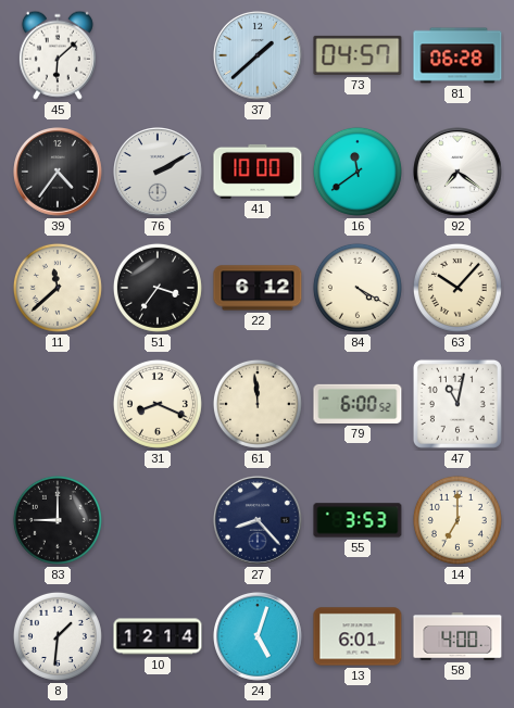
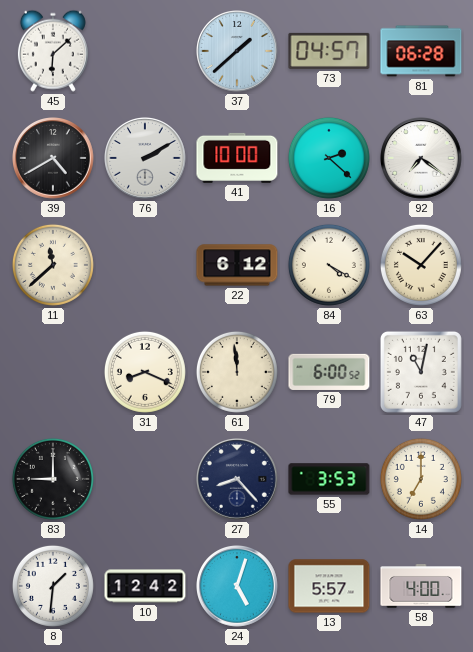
39: 4:36 -> 4:40
16: 11:39 -> 2:22
51: 3:36 -> none
10: 12:14 -> 12:42
13: 6:01 -> 5:57
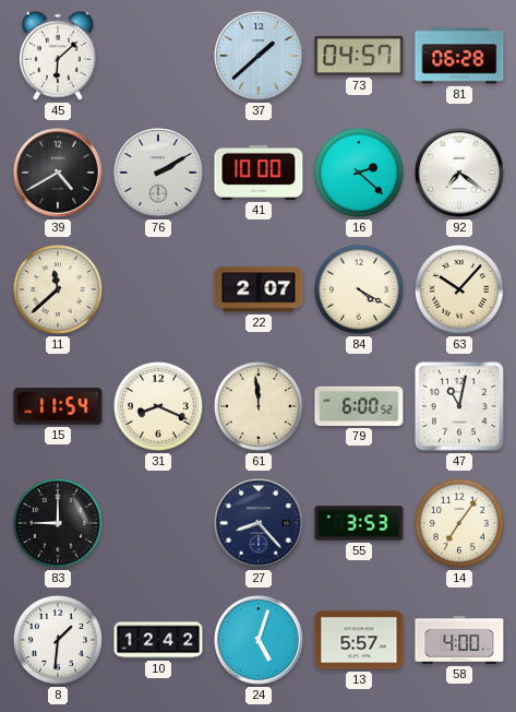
22: 6:12 -> 2:07
15: none -> 11:54
14: 7:00 -> 7:06
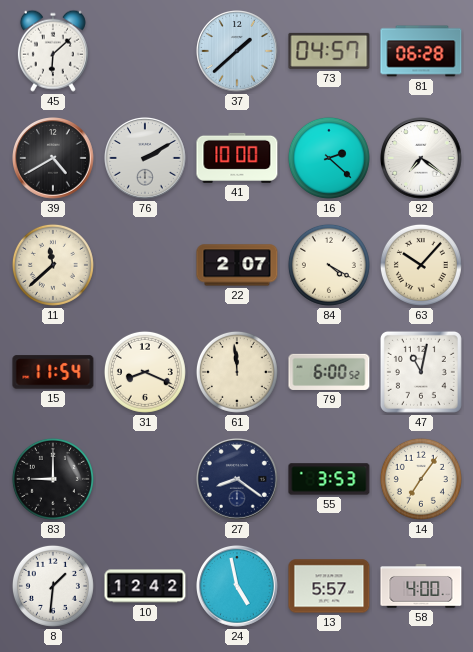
27: 8:23 -> 8:21
24: 5:03 -> 4:58
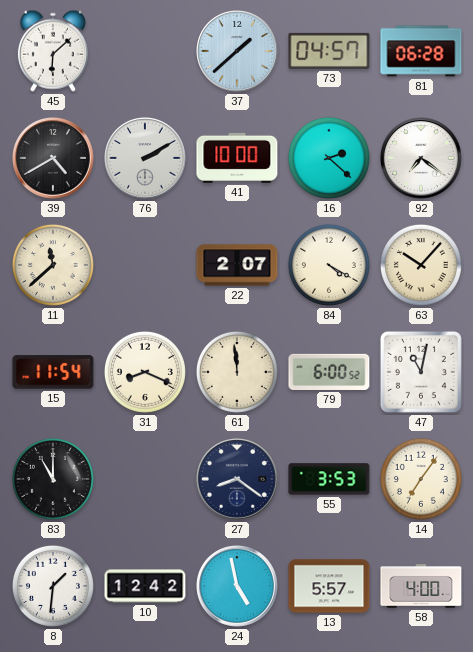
83: 9:00 -> 11:00
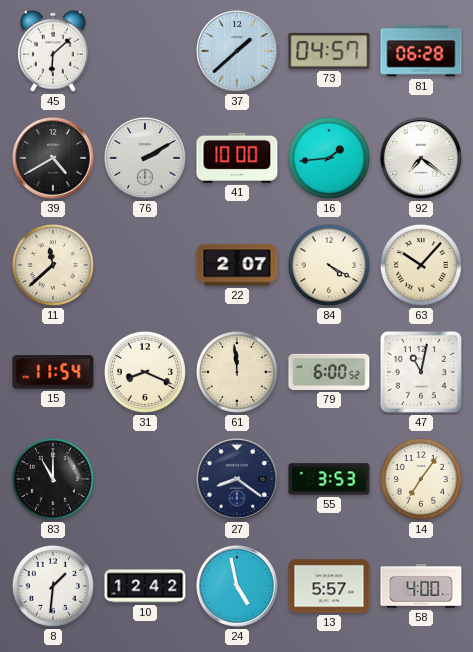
16: 2:22 -> 1:44
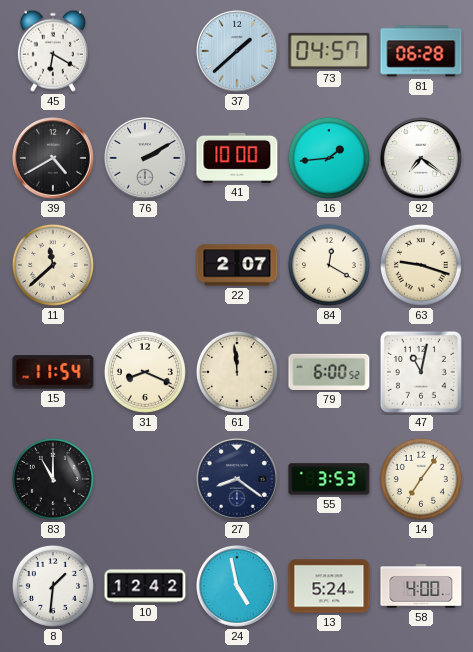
45: 6:08 -> 6:20
84: 4:20 -> 12:20
63: 10:07 -> 9:18
13: 5:57 -> 5:24
